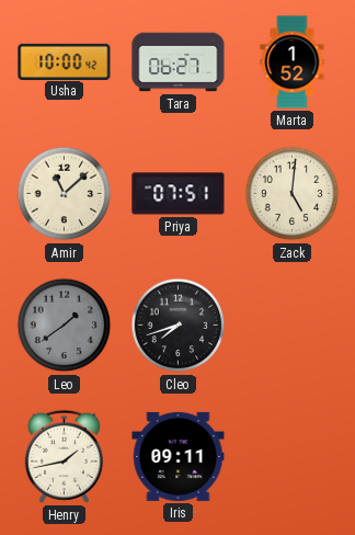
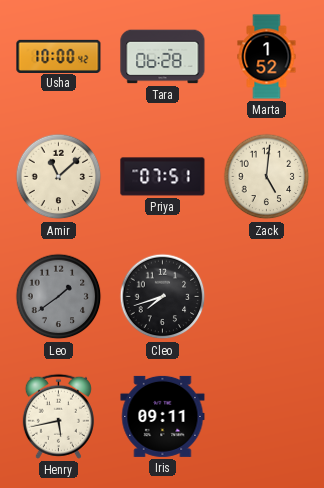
Tara: 06:27 -> 06:28
Henry: 1:43 -> 5:43
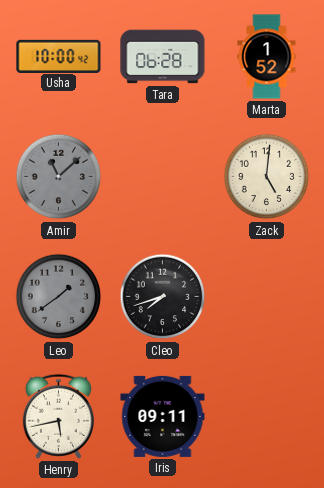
Amir dial: cream -> grey
Priya: 07:51 -> none
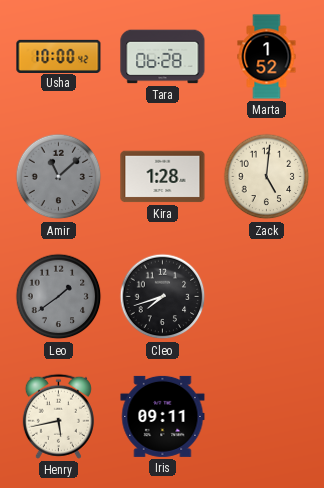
Kira: none -> 1:28
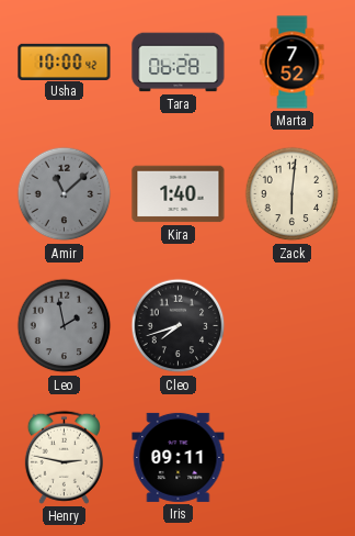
Marta: 1:52 -> 7:52
Kira: 1:28 -> 1:40
Zack: 5:01 -> 6:01
Leo: 1:39 -> 1:58
Henry: 5:43 -> 2:47
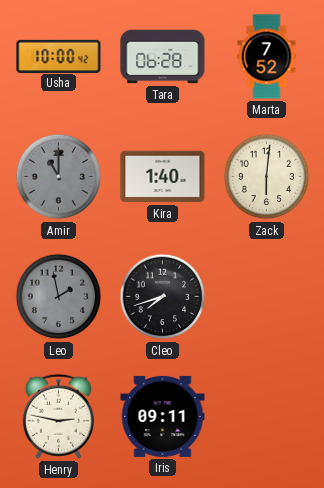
Amir: 11:08 -> 11:00
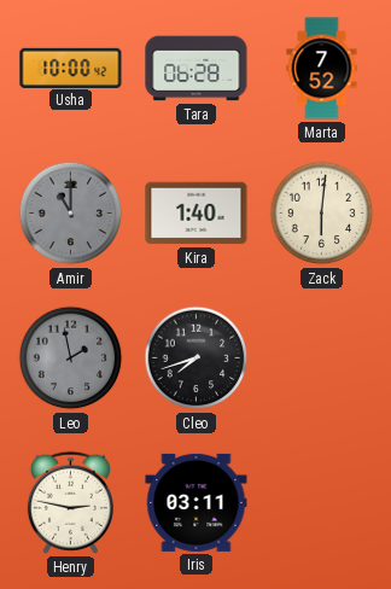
Iris: 09:11 -> 03:11
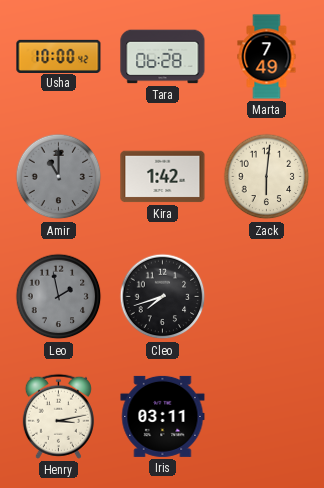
Marta: 7:52 -> 7:49
Kira: 1:40 -> 1:42
Henry: 2:47 -> 3:13
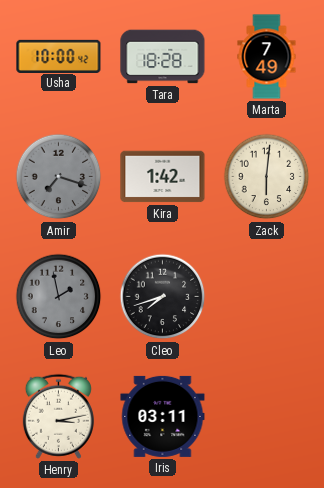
Tara: 06:28 -> 18:28
Amir: 11:00 -> 7:18
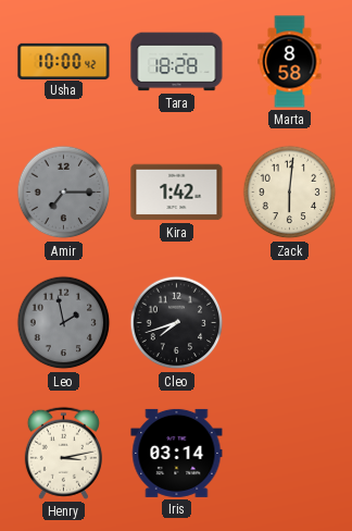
Marta: 7:49 -> 8:58
Amir: 7:18 -> 7:15
Iris: 03:11 -> 03:14
